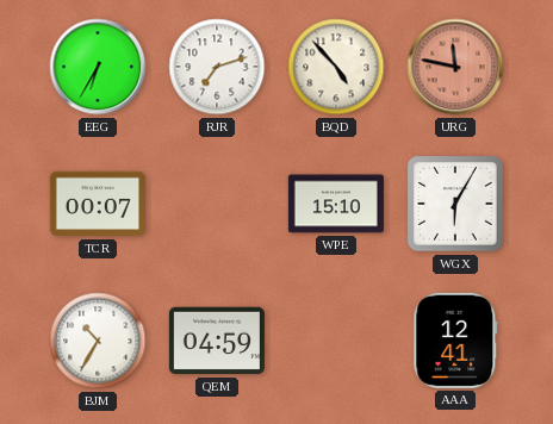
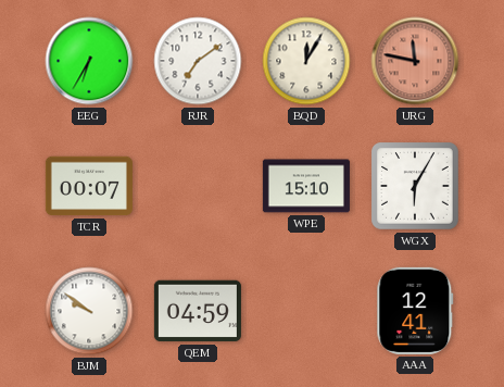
RJR: 7:12 -> 7:09
BQD: 4:53 -> 12:05
BJM: 10:35 -> 9:51
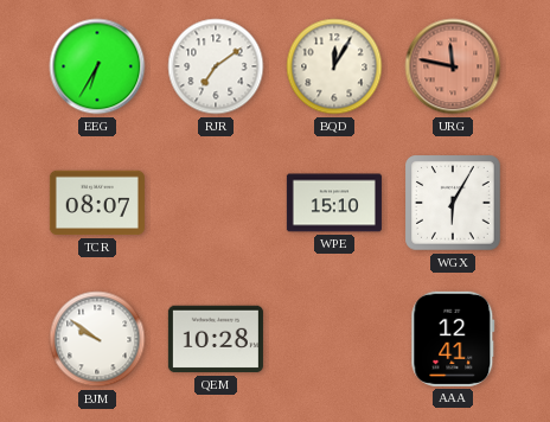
TCR: 00:07 -> 08:07
QEM: 04:59 -> 10:28
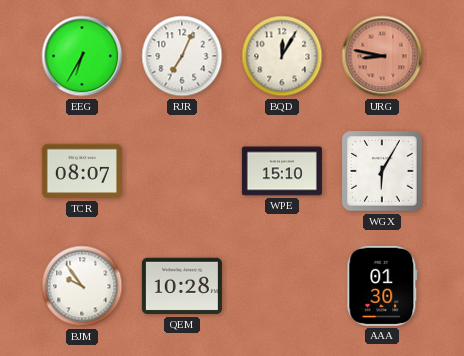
RJR: 7:09 -> 7:04
URG: 11:47 -> 8:47
BJM: 9:51 -> 9:54
AAA: 12:41 -> 01:30
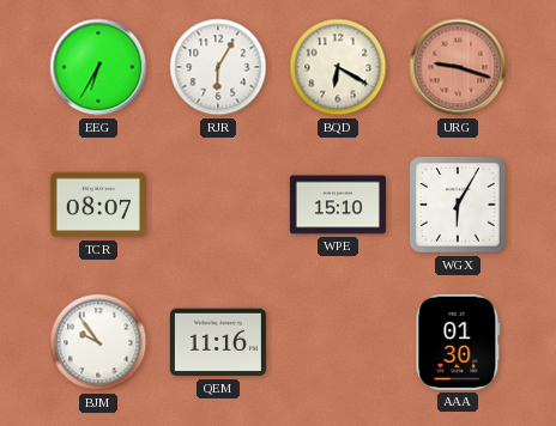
RJR: 7:04 -> 6:05
BQD: 12:05 -> 6:20
URG: 8:47 -> 9:18
QEM: 10:28 -> 11:16
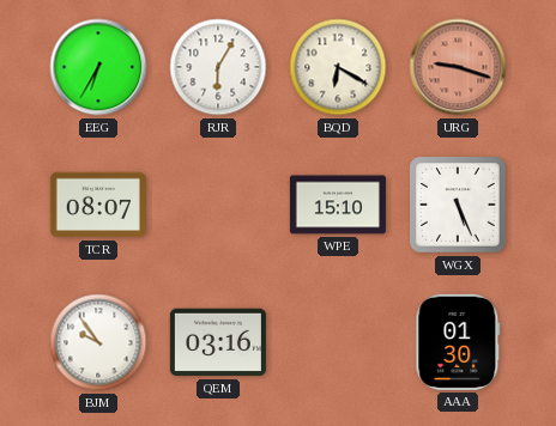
WGX: 6:05 -> 5:26
QEM: 11:16 -> 03:16
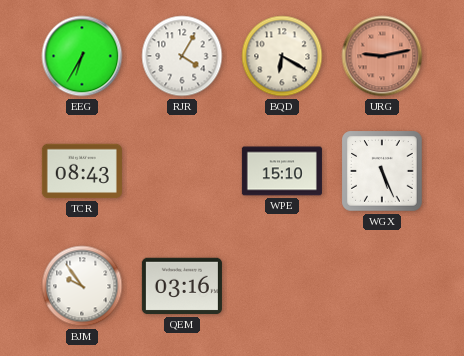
RJR: 6:05 -> 4:05
URG: 9:18 -> 9:13
TCR: 08:07 -> 08:43
AAA: 01:30 -> none
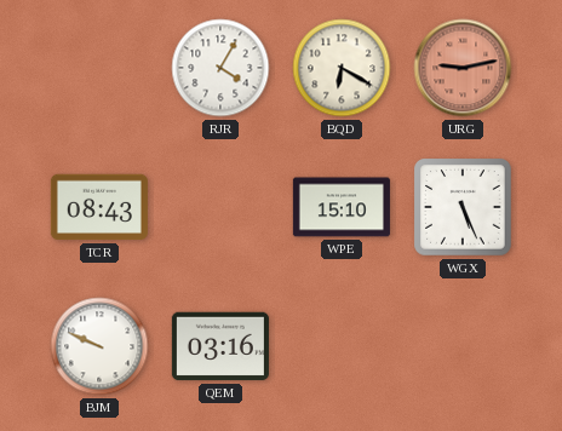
EEG: 6:35 -> none
BJM: 9:54 -> 9:49
